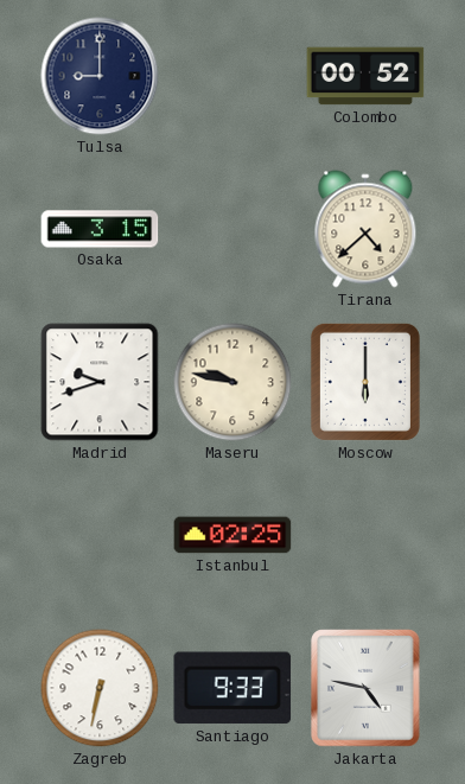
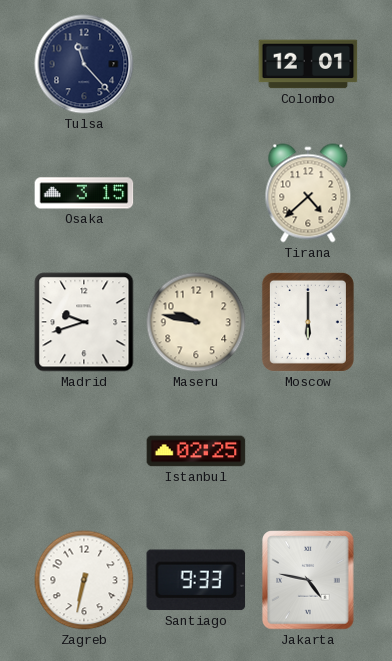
Tulsa: 9:00 -> 11:23
Colombo: 00:52 -> 12:01
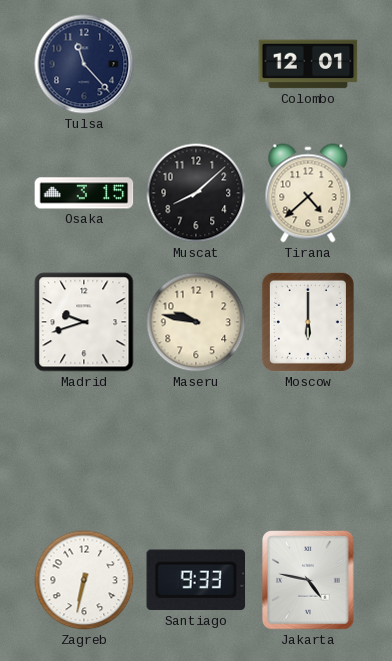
Muscat: none -> 8:08
Istanbul: 02:25 -> none
